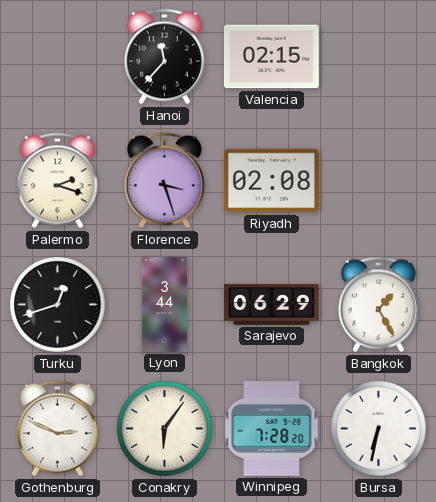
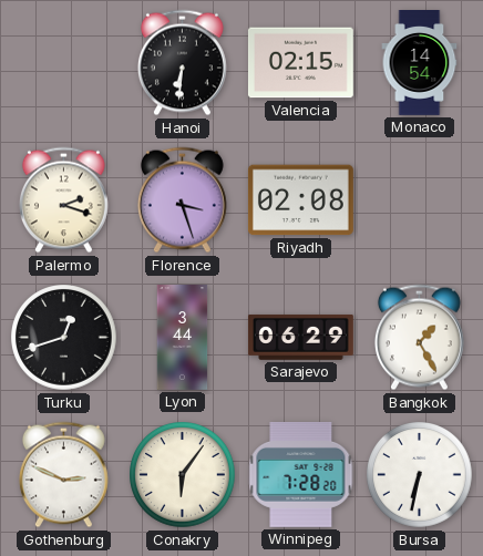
Hanoi: 11:37 -> 6:31
Monaco: none -> 14:54
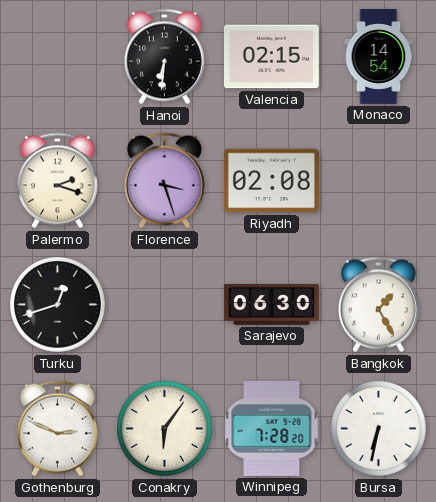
Lyon: 3:44 -> none
Sarajevo: 06:29 -> 06:30
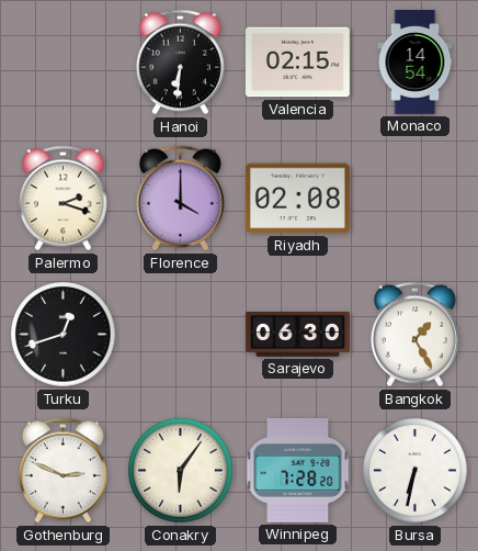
Florence: 3:27 -> 4:00
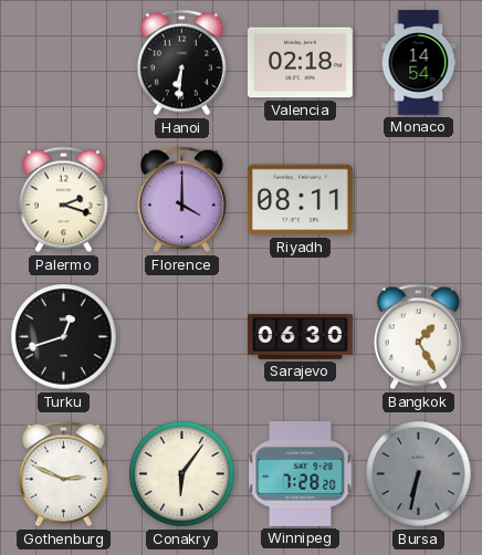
Valencia: 02:15 -> 02:18
Riyadh: 02:08 -> 08:11
Bursa dial: white -> grey
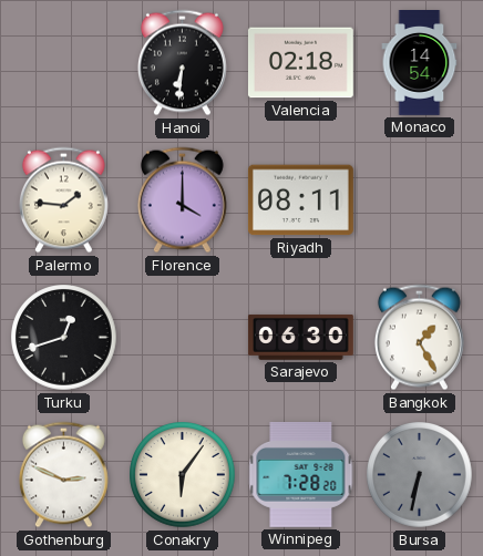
Palermo: 2:18 -> 1:46
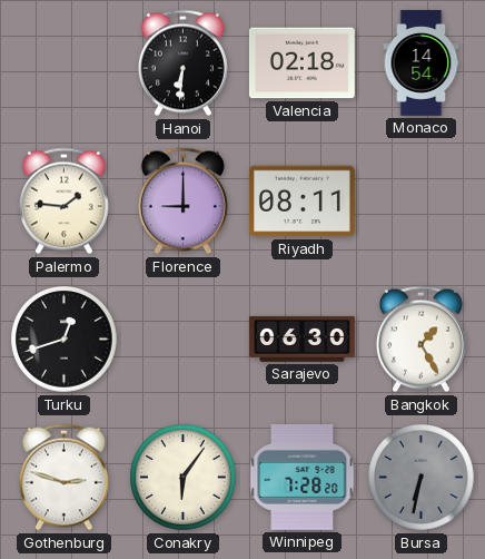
Florence: 4:00 -> 9:00
Gothenburg: 2:49 -> 2:48
